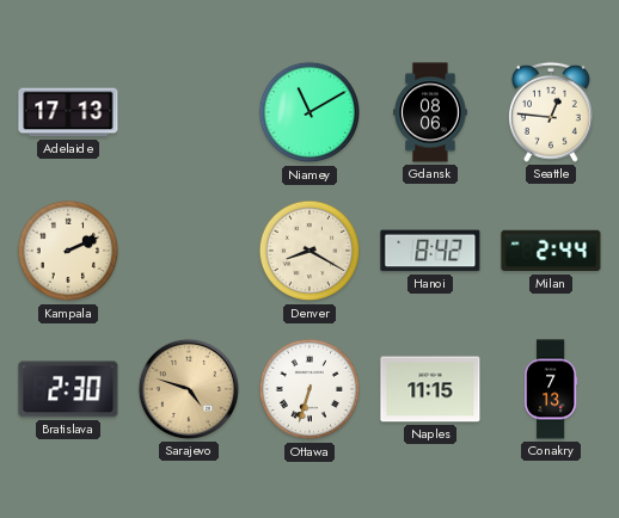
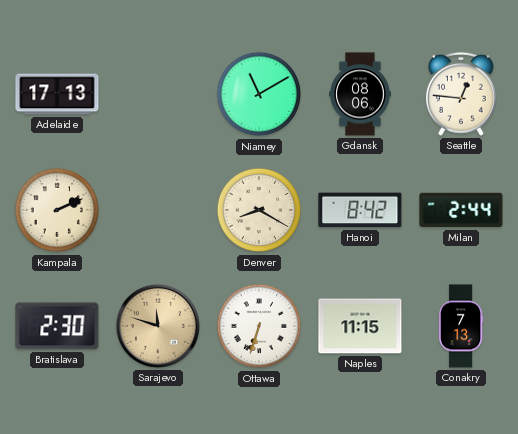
Sarajevo: 4:48 -> 11:48
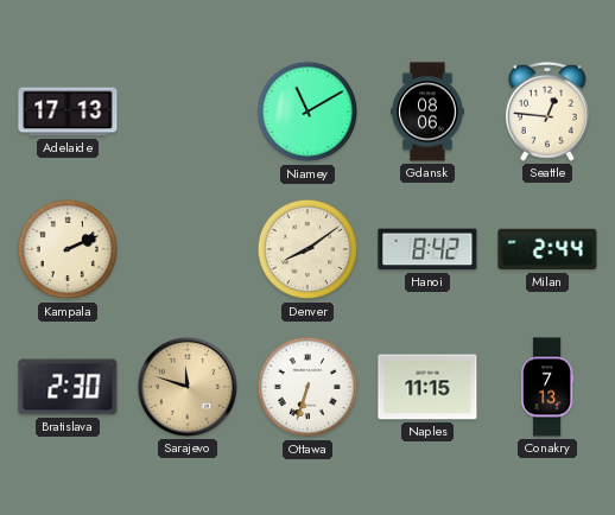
Denver: 8:20 -> 8:09
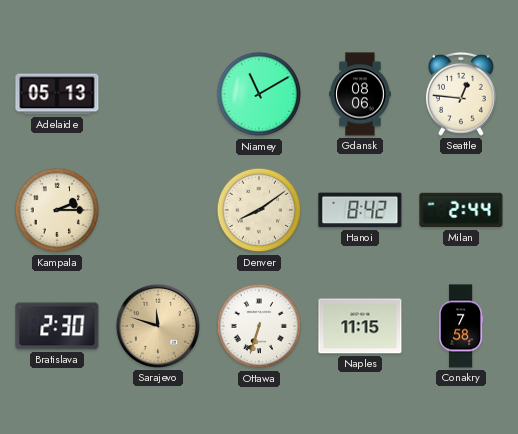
Adelaide: 17:13 -> 05:13
Kampala: 2:11 -> 2:15
Conakry: 7:13 -> 7:58
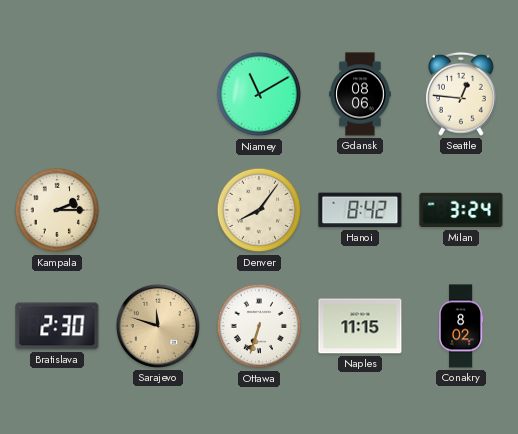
Adelaide: 05:13 -> none
Denver: 8:09 -> 8:06
Milan: 2:44 -> 3:24
Conakry: 7:58 -> 8:02
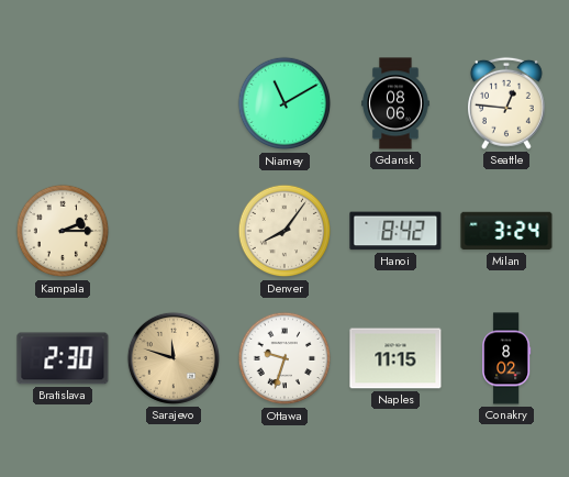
Ottawa: 6:33 -> 9:33
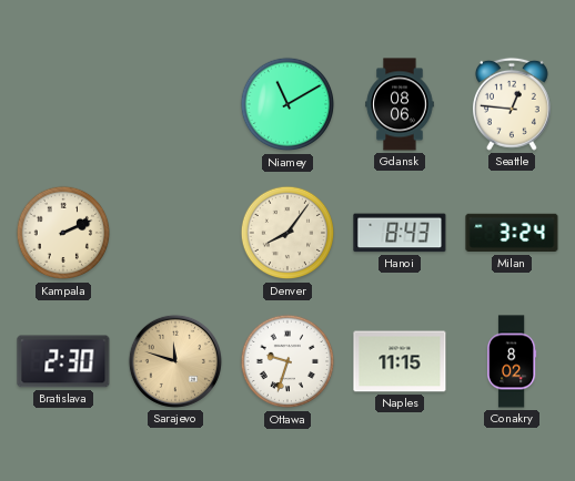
Kampala: 2:15 -> 2:11
Hanoi: 8:42 -> 8:43
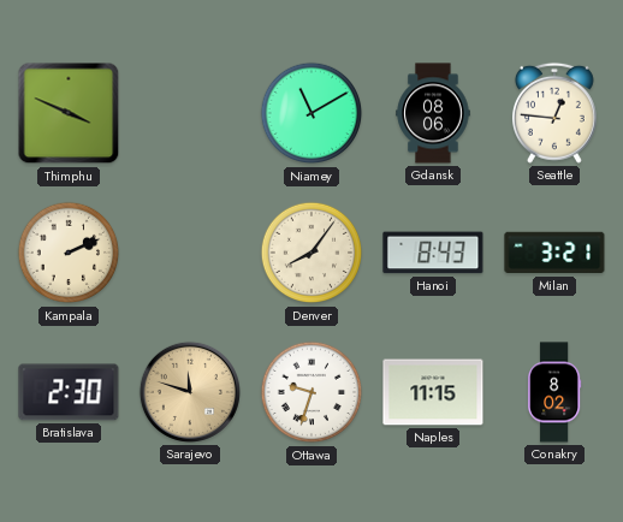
Thimphu: none -> 3:49
Milan: 3:24 -> 3:21
